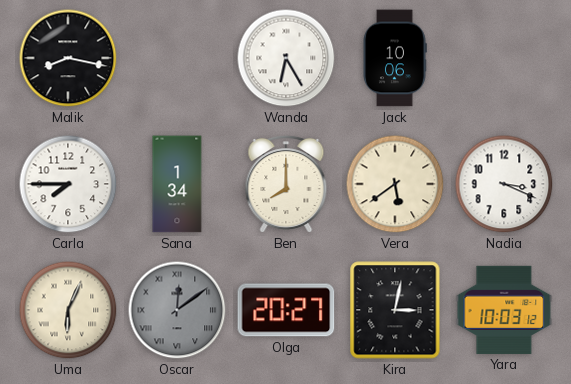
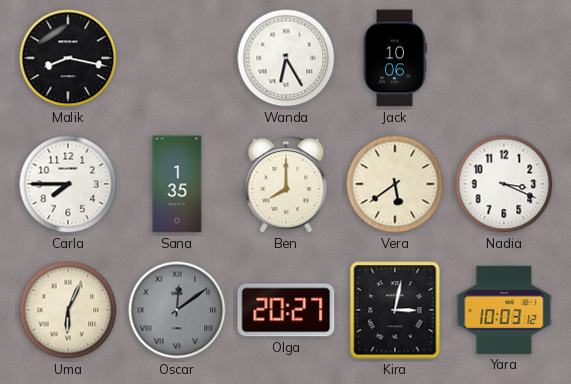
Sana: 1:34 -> 1:35
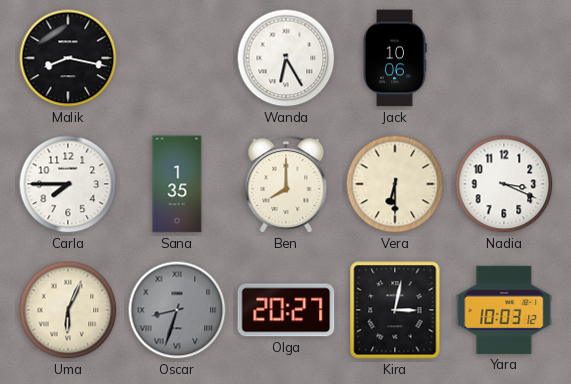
Vera: 5:39 -> 6:30
Oscar: 12:09 -> 8:33
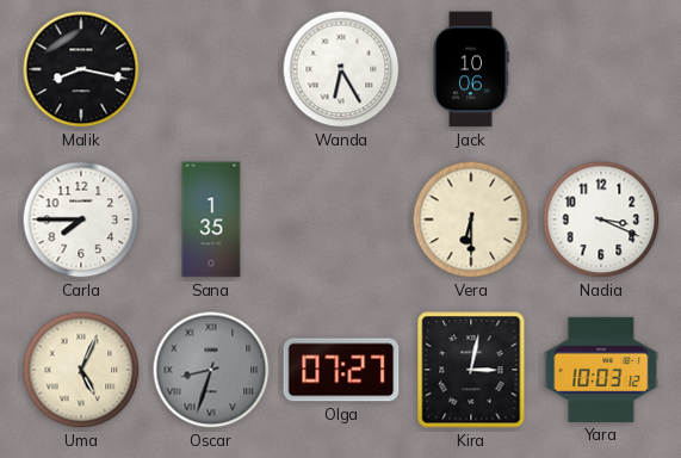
Ben: 8:00 -> none
Uma: 6:04 -> 5:04
Olga: 20:27 -> 07:27
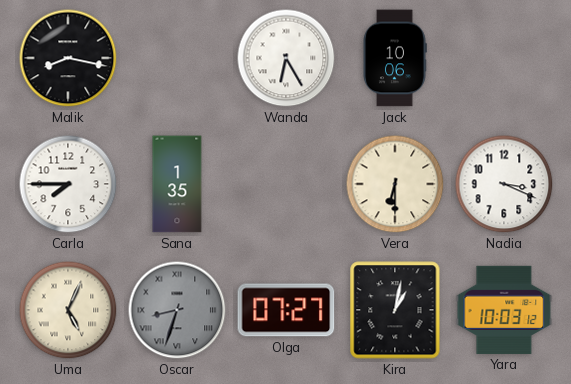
Kira: 3:02 -> 1:02
